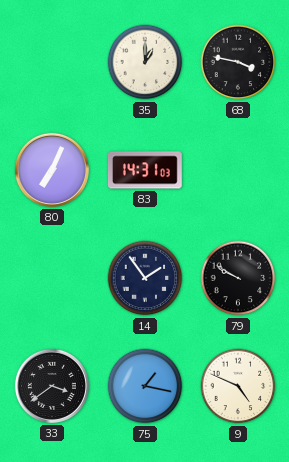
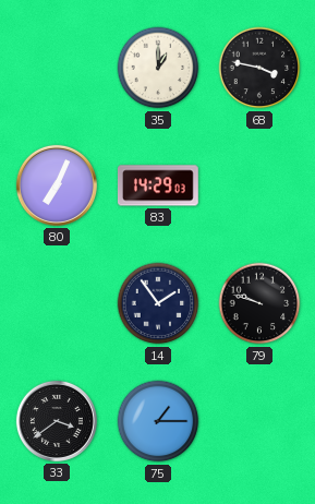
83: 14:31 -> 14:29
79: 9:50 -> 9:48
75: 1:17 -> 1:15
9: 4:49 -> none
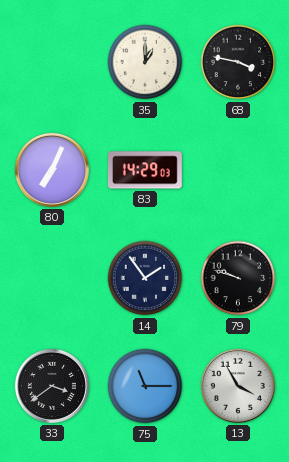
75: 1:15 -> 11:15
13: none -> 3:55
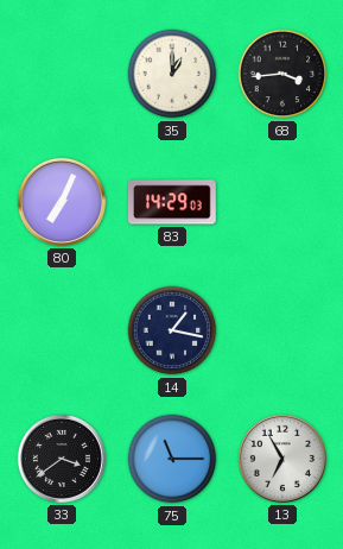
68: 3:47 -> 3:44
14: 1:54 -> 1:17
79: 9:48 -> none
13: 3:55 -> 6:55
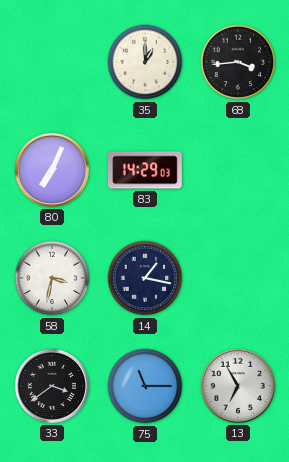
58: none -> 3:32
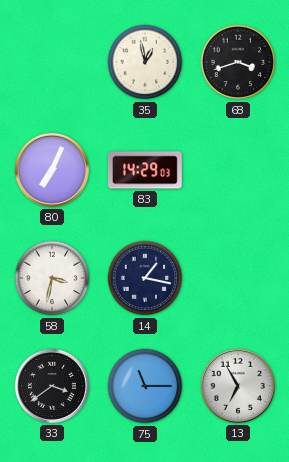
35: 1:00 -> 12:58
68: 3:44 -> 3:42
